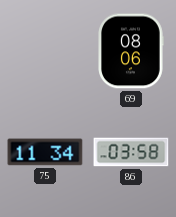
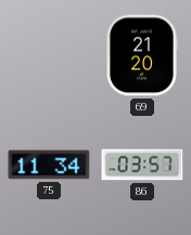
69: 08:06 -> 21:20
86: 03:58 -> 03:57
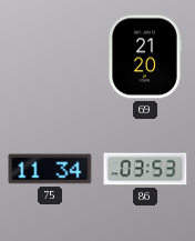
86: 03:57 -> 03:53
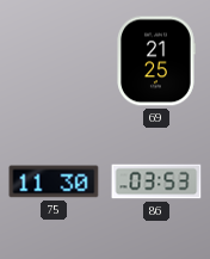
69: 21:20 -> 21:25
75: 11:34 -> 11:30
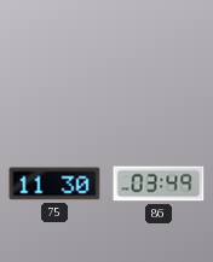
69: 21:25 -> none
86: 03:53 -> 03:49
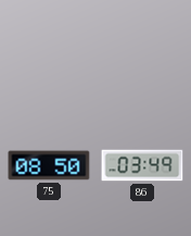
75: 11:30 -> 08:50
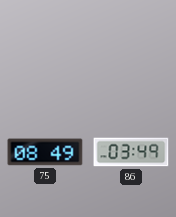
75: 08:50 -> 08:49
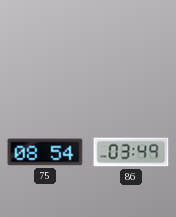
75: 08:49 -> 08:54
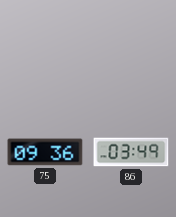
75: 08:54 -> 09:36
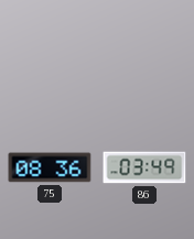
75: 09:36 -> 08:36
